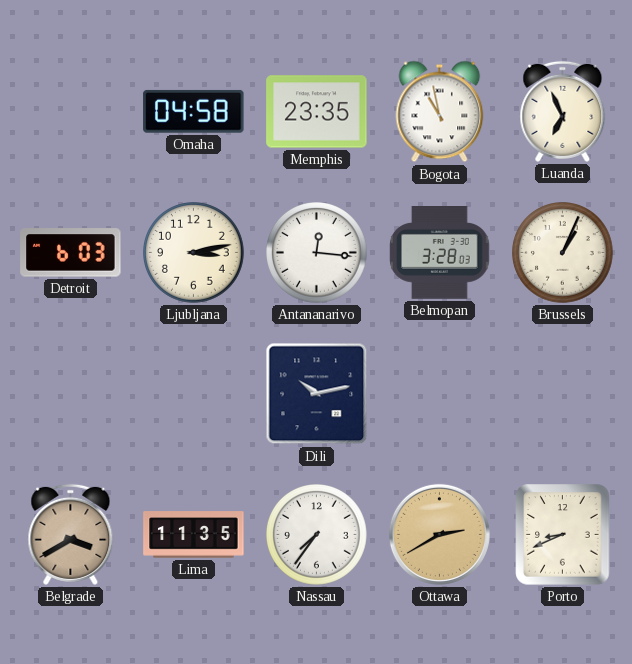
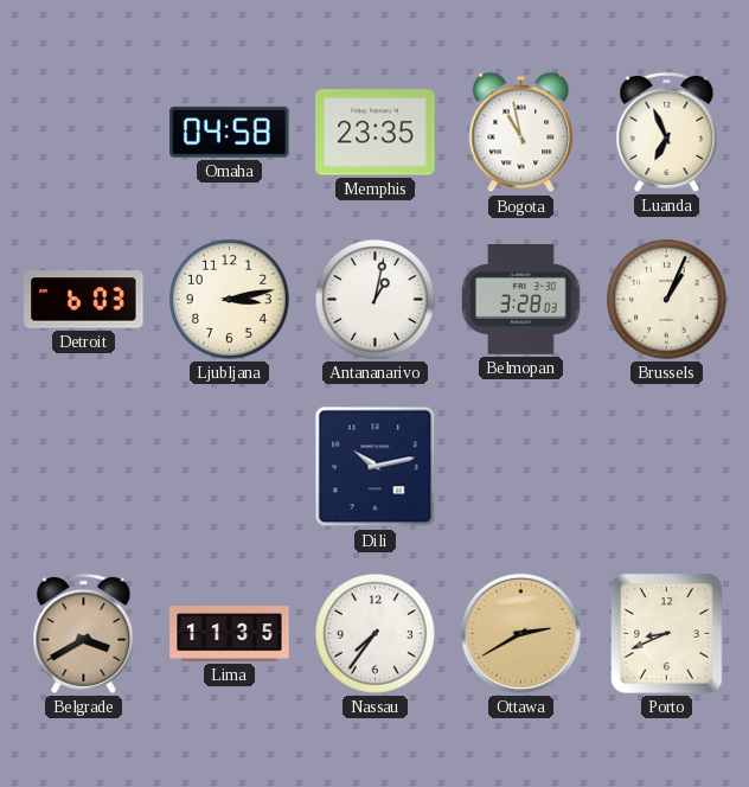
Antananarivo: 12:16 -> 1:02
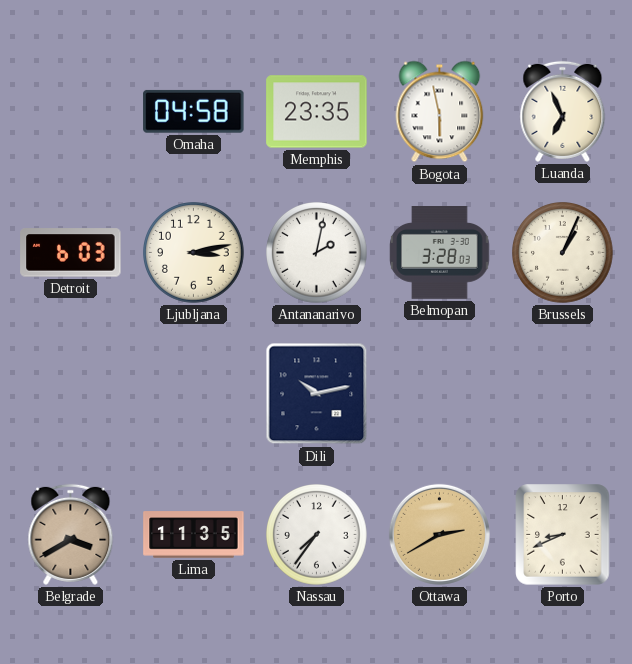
Bogota: 10:58 -> 5:58
Antananarivo: 1:02 -> 2:02
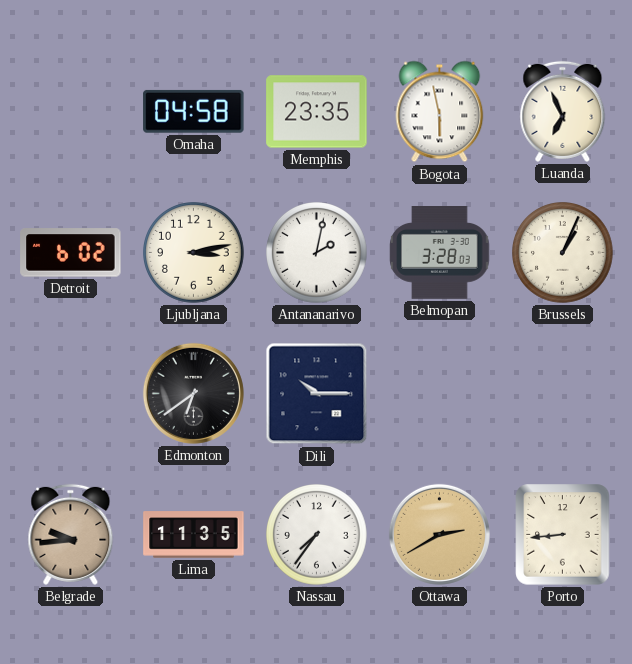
Detroit: 6:03 -> 6:02
Edmonton: none -> 6:39
Dili: 10:13 -> 10:15
Belgrade: 3:40 -> 9:44
Porto: 8:41 -> 8:44
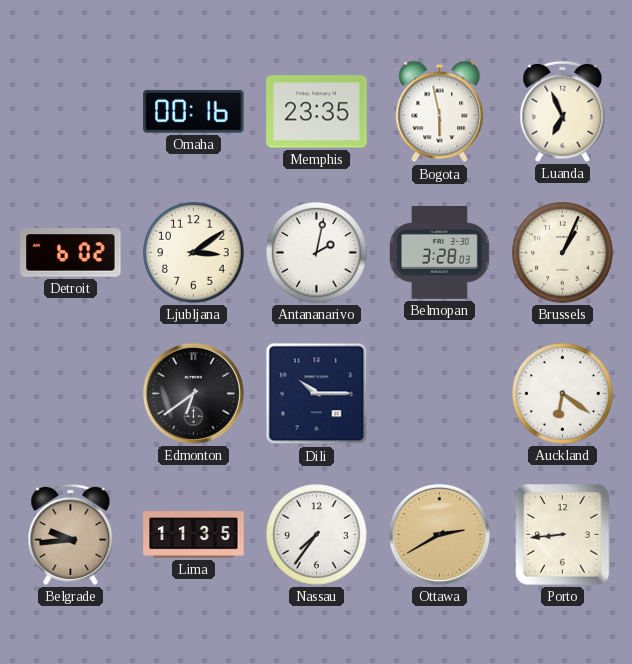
Omaha: 04:58 -> 00:16
Ljubljana: 3:13 -> 3:09
Auckland: none -> 6:21
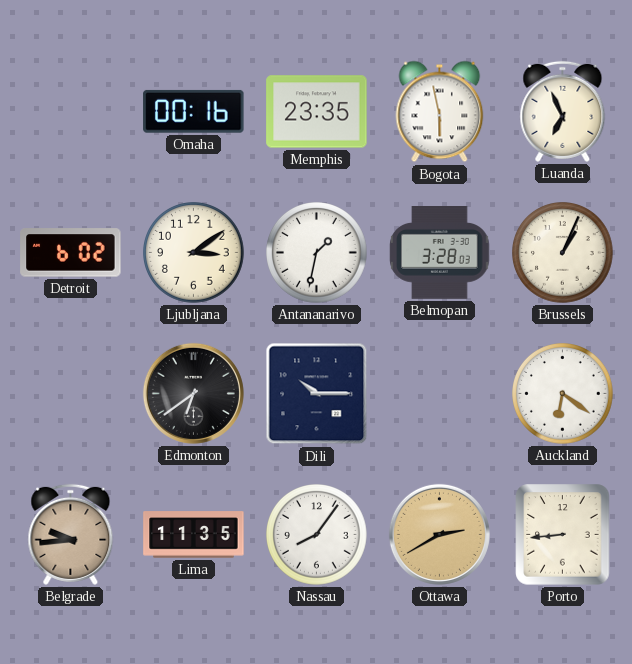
Antananarivo: 2:02 -> 1:32
Nassau: 7:36 -> 8:06
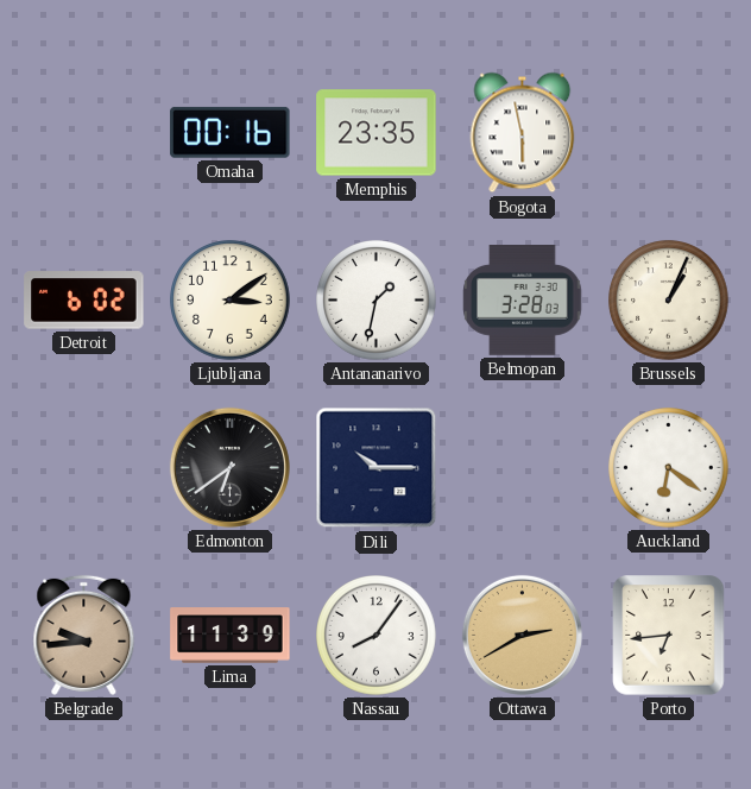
Luanda: 6:56 -> none
Lima: 11:35 -> 11:39
Porto: 8:44 -> 6:44
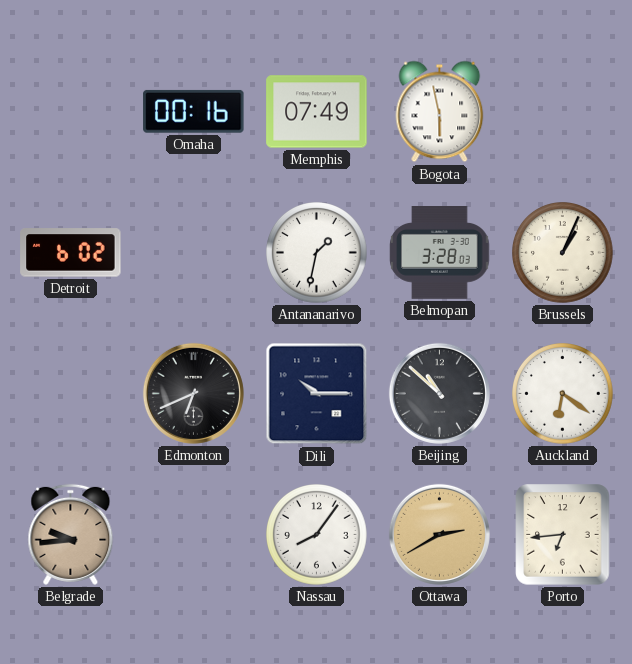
Memphis: 23:35 -> 07:49
Ljubljana: 3:09 -> none
Edmonton: 6:39 -> 6:41
Beijing: none -> 10:52
Lima: 11:39 -> none
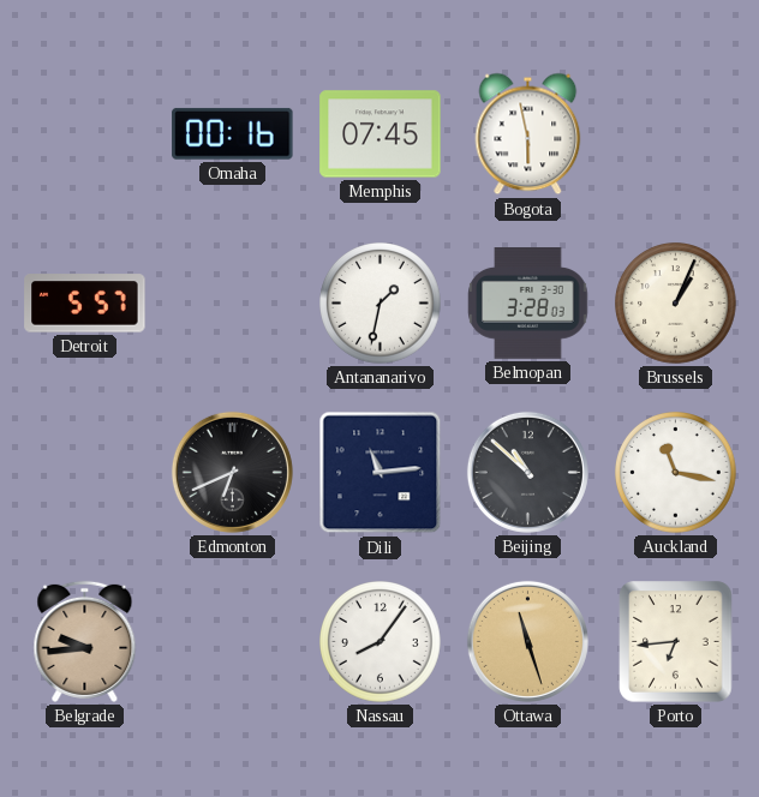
Memphis: 07:49 -> 07:45
Detroit: 6:02 -> 5:57
Dili: 10:15 -> 11:14
Auckland: 6:21 -> 11:17
Ottawa: 2:40 -> 11:27
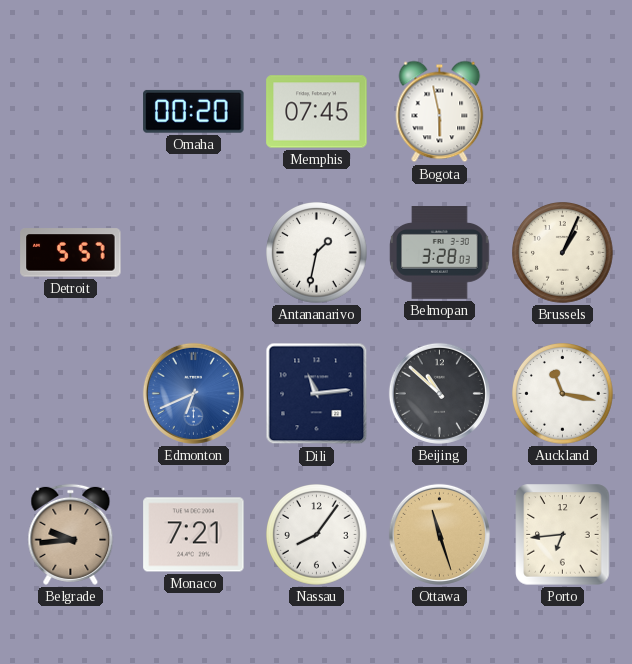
Omaha: 00:16 -> 00:20
Edmonton dial: black -> blue
Monaco: none -> 7:21
